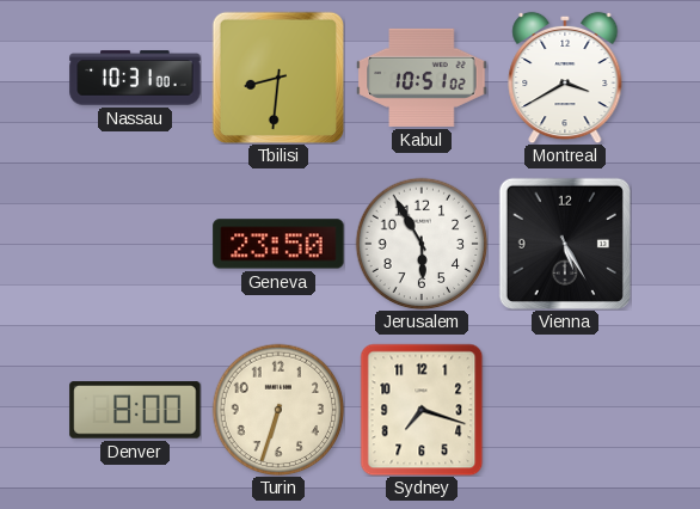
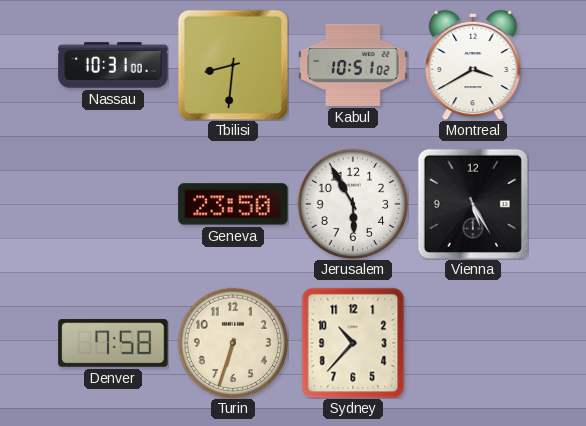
Denver: 8:00 -> 7:58
Sydney: 7:18 -> 10:37
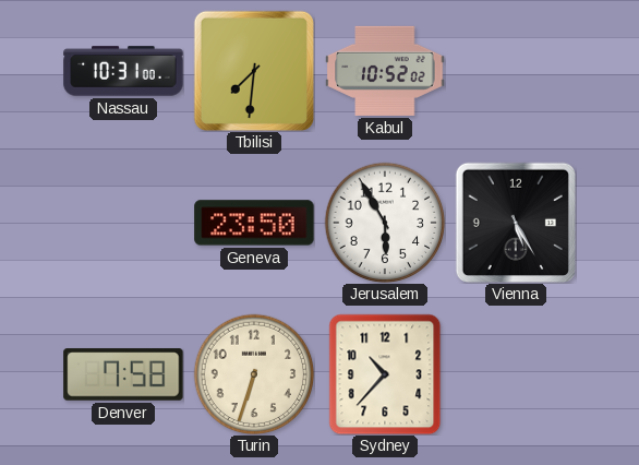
Tbilisi: 8:31 -> 7:31
Kabul: 10:51 -> 10:52
Montreal: 3:40 -> none
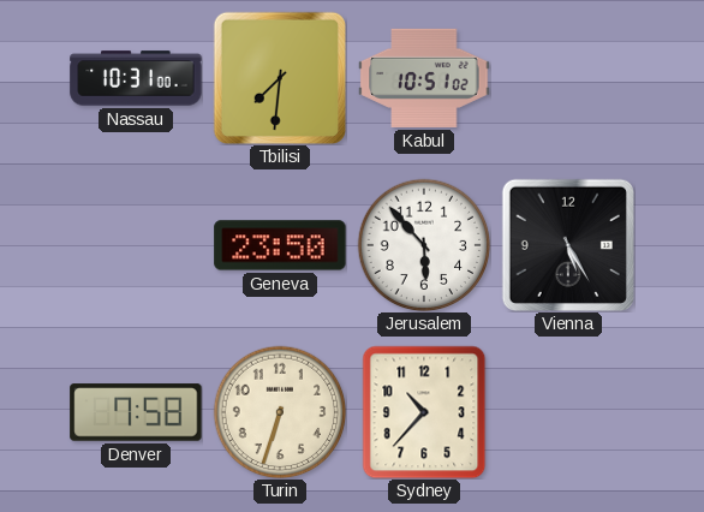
Kabul: 10:52 -> 10:51
Jerusalem: 5:55 -> 5:53
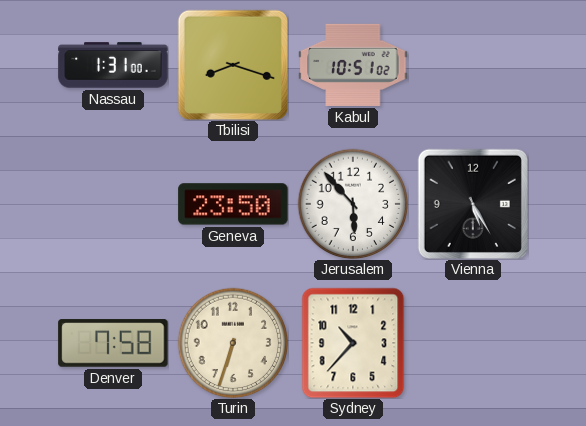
Nassau: 10:31 -> 1:31
Tbilisi: 7:31 -> 8:18
